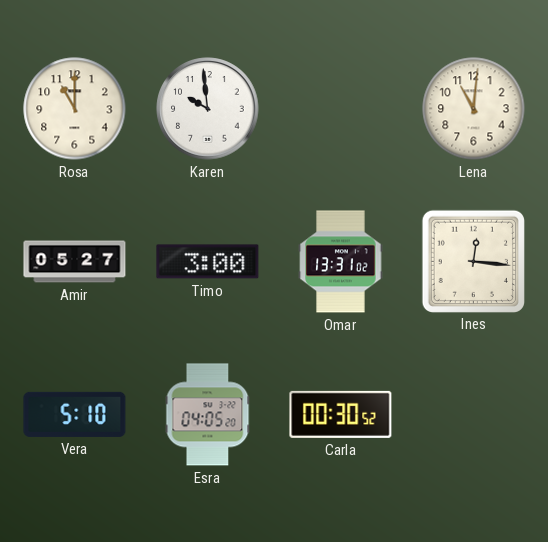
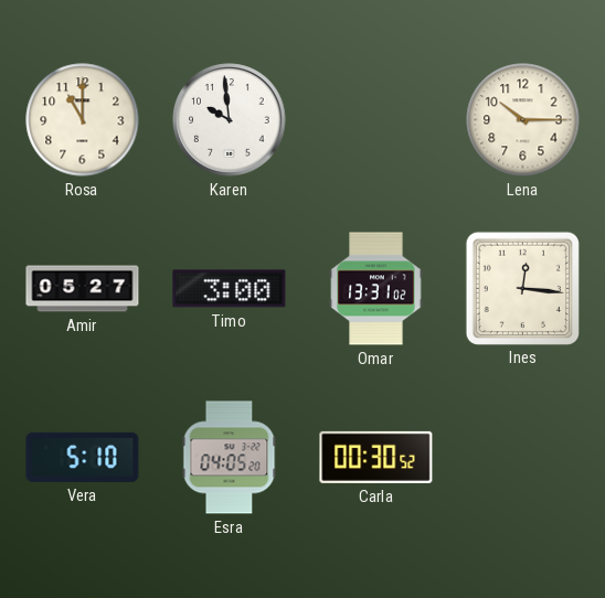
Lena: 11:01 -> 10:15
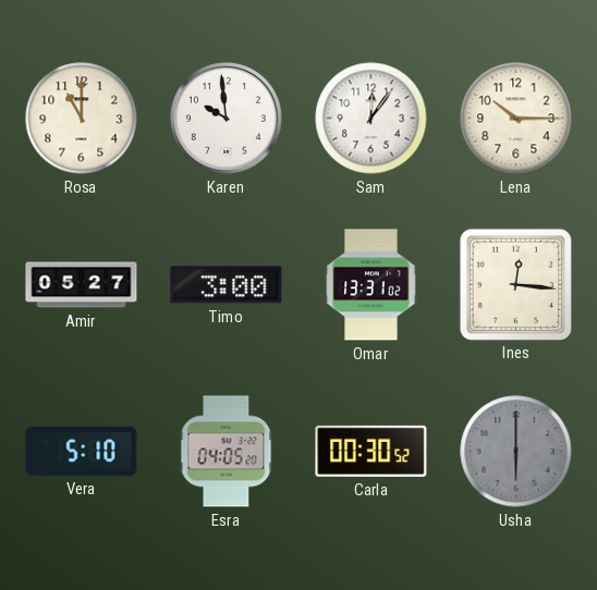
Sam: none -> 12:06
Usha: none -> 6:00
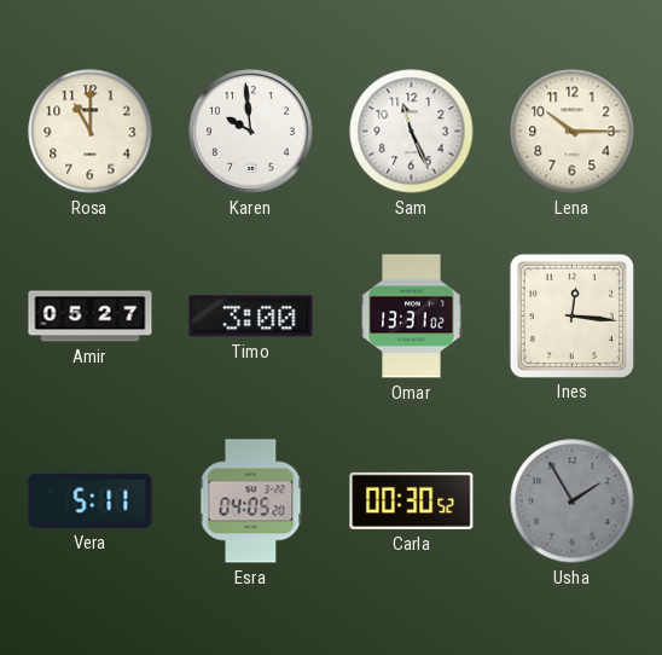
Sam: 12:06 -> 11:26
Vera: 5:10 -> 5:11
Usha: 6:00 -> 1:55
